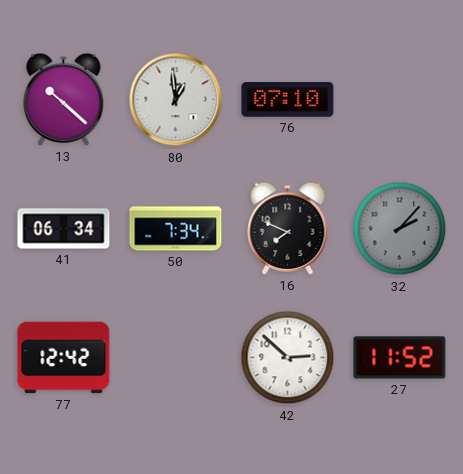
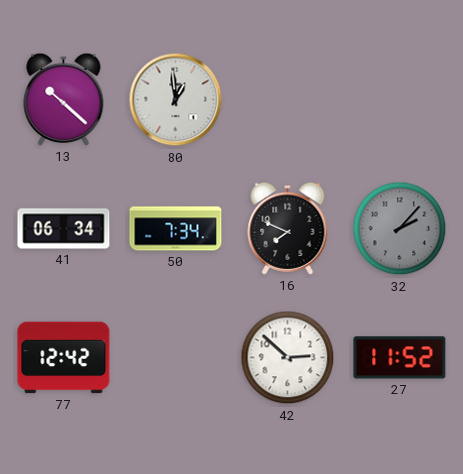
76: 07:10 -> none
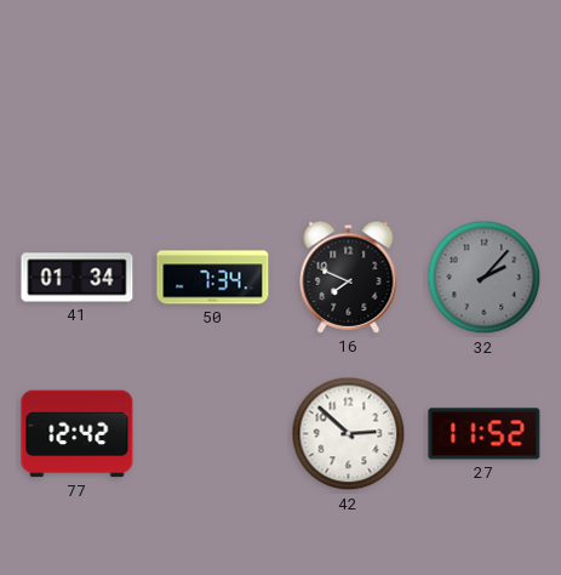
13: 10:22 -> none
80: 12:59 -> none
41: 06:34 -> 01:34
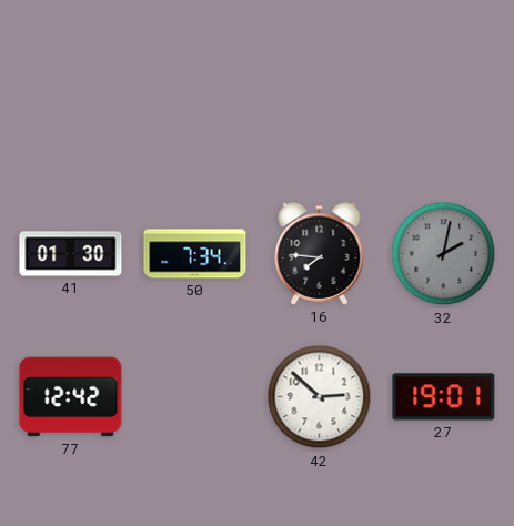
41: 01:34 -> 01:30
16: 7:49 -> 7:46
32: 2:07 -> 2:02
27: 11:52 -> 19:01
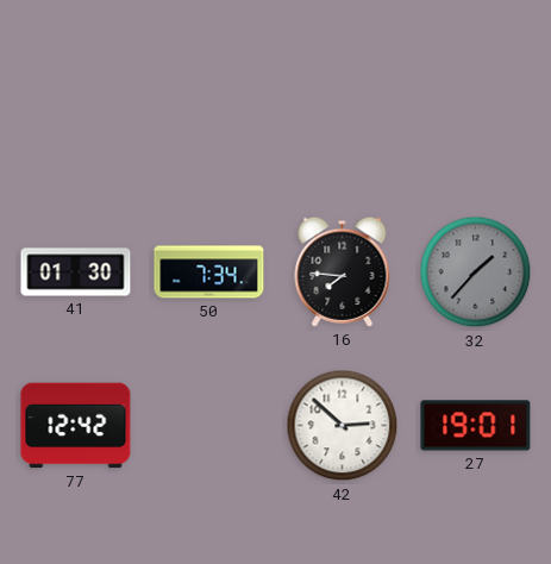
32: 2:02 -> 1:37
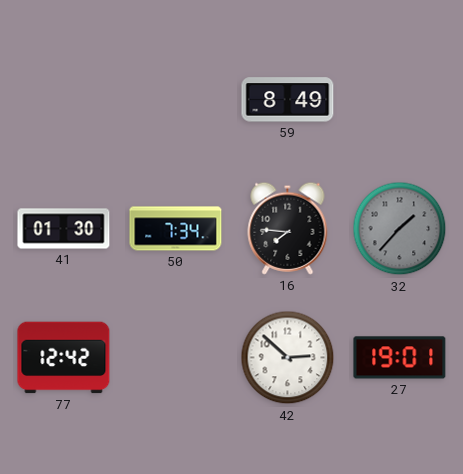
59: none -> 8:49
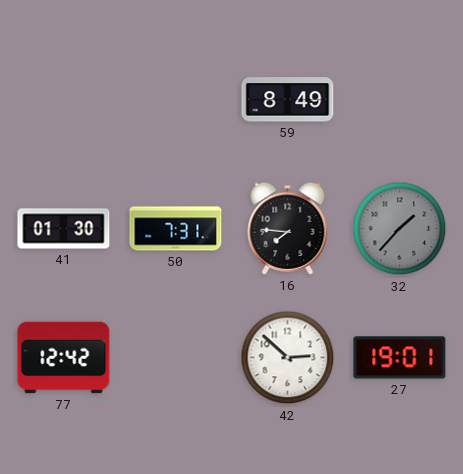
50: 7:34 -> 7:31
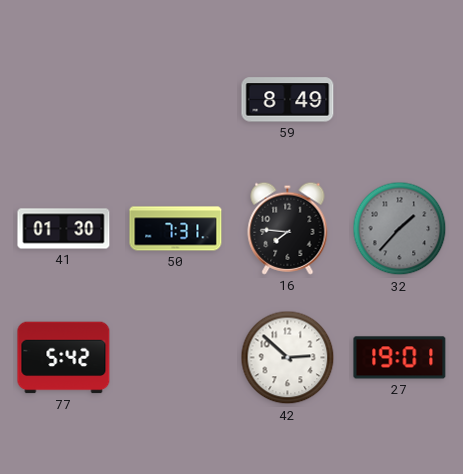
77: 12:42 -> 5:42
